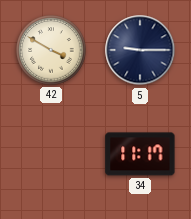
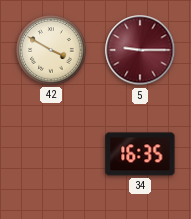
5 dial: navy -> burgundy
34: 11:17 -> 16:35
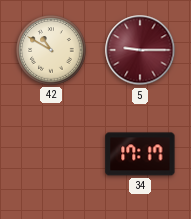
42: 3:50 -> 10:50
34: 16:35 -> 17:17
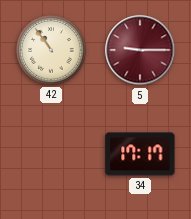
42: 10:50 -> 10:54
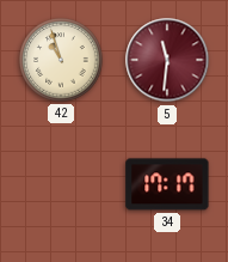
42: 10:54 -> 10:57
5: 9:15 -> 11:31
